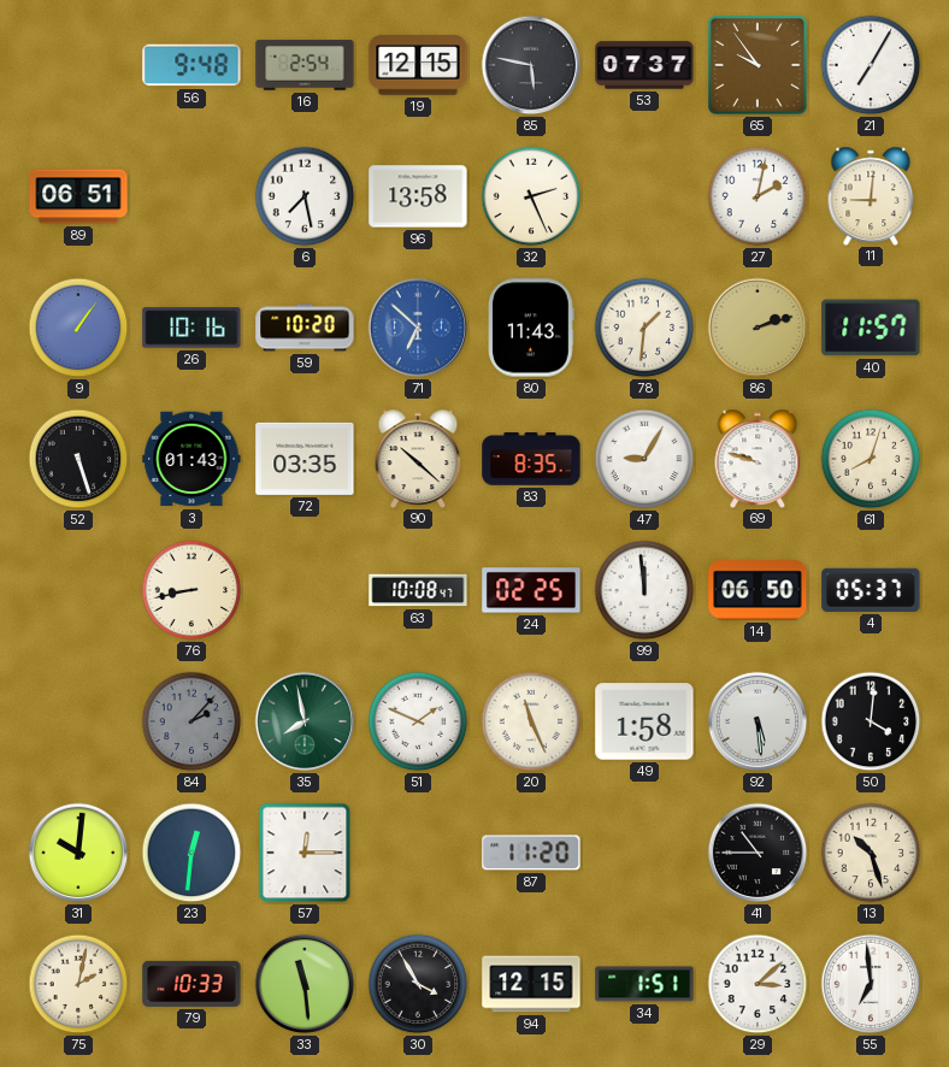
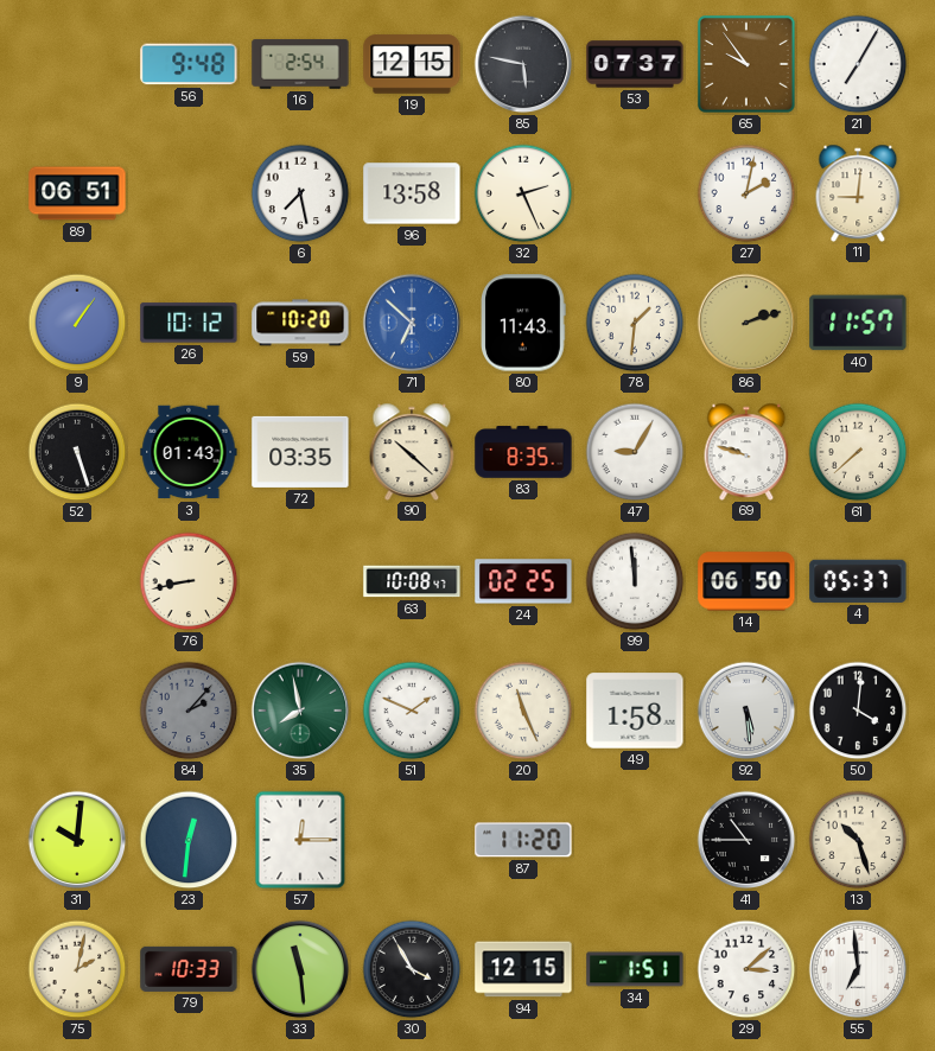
26: 10:16 -> 10:12
61: 8:03 -> 7:38
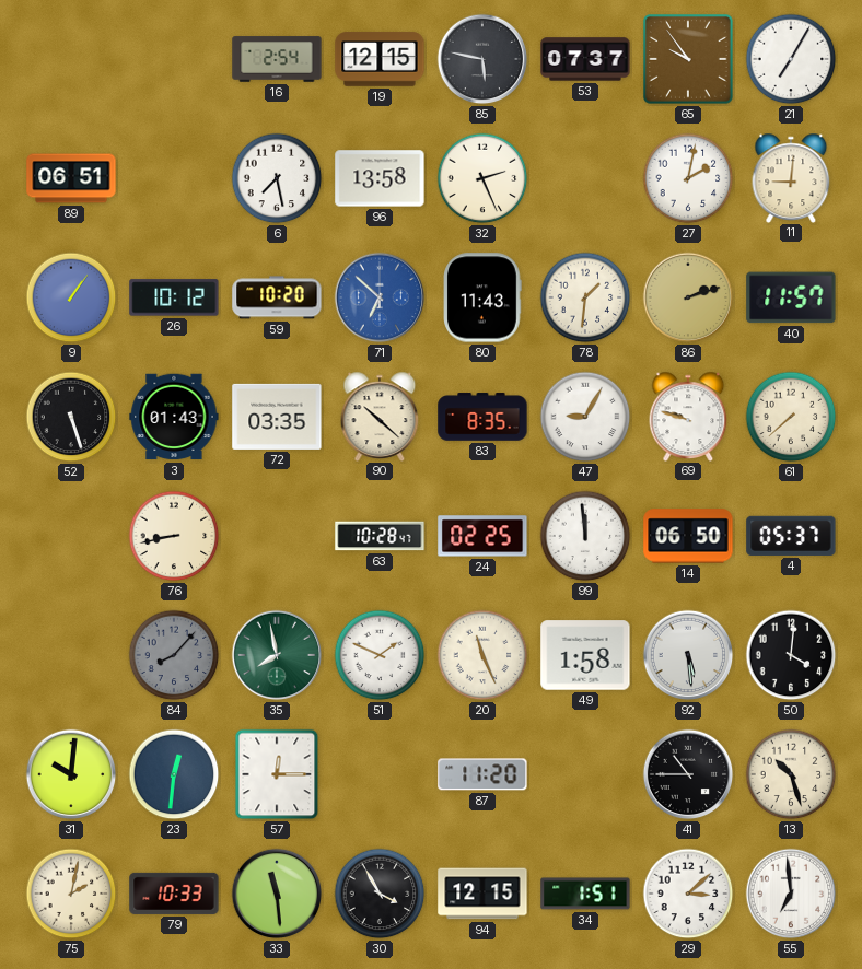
56: 9:48 -> none
63: 10:08 -> 10:28
84: 2:07 -> 8:07
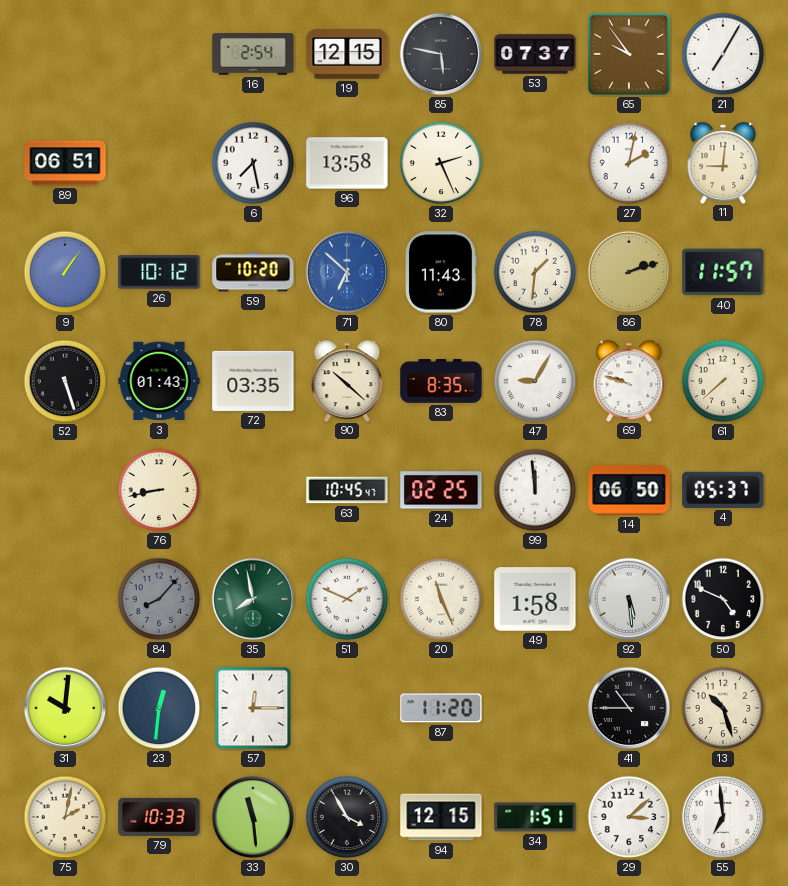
63: 10:28 -> 10:45
50: 4:01 -> 4:49
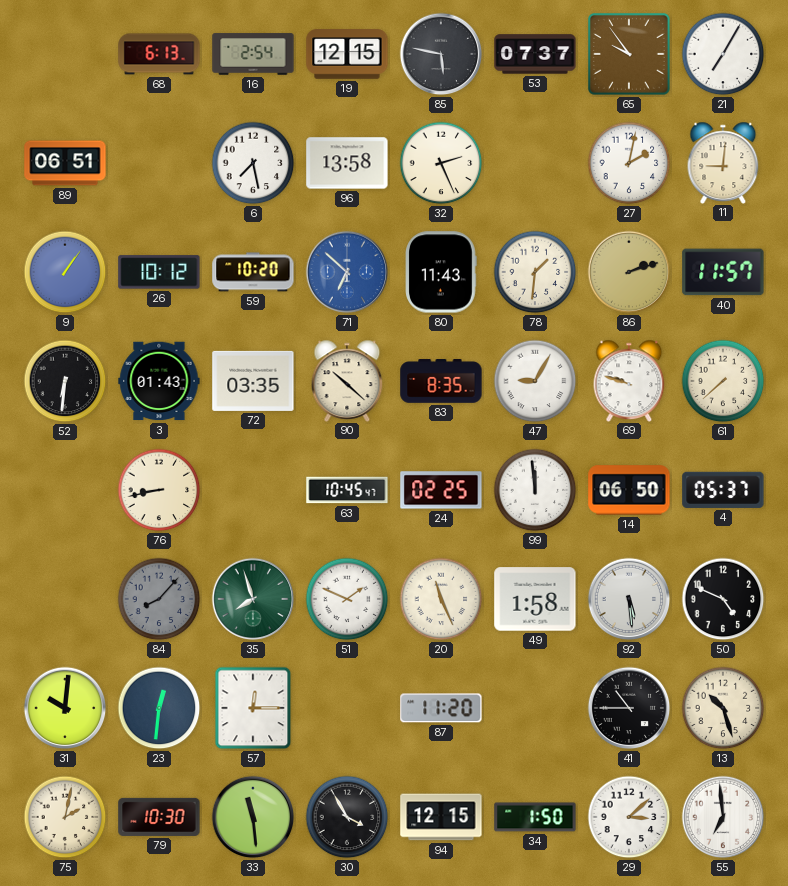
68: none -> 6:13
52: 5:27 -> 6:31
35: 7:58 -> 7:57
79: 10:33 -> 10:30
34: 1:51 -> 1:50
